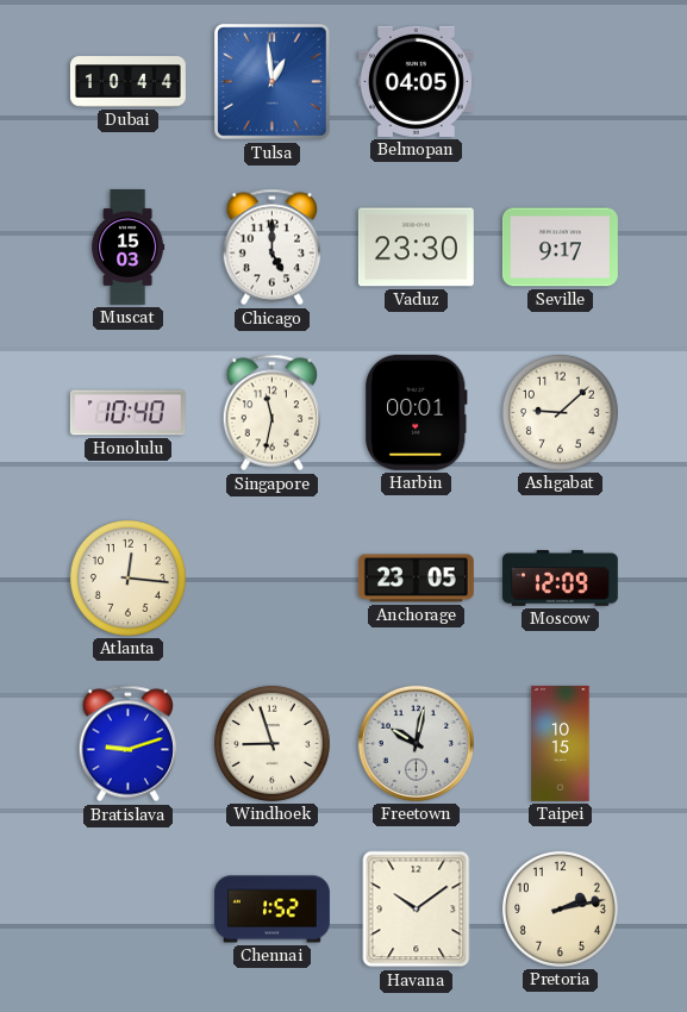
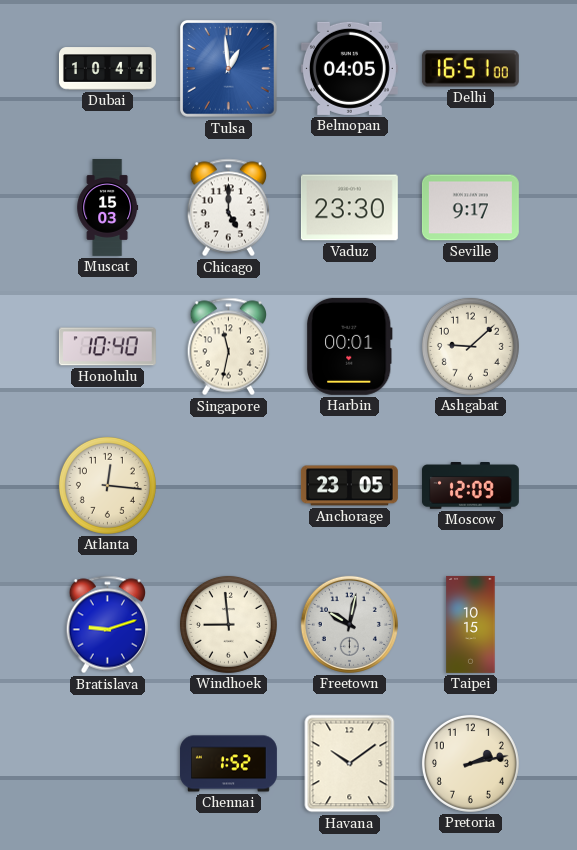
Delhi: none -> 16:51
Windhoek: 8:57 -> 8:59
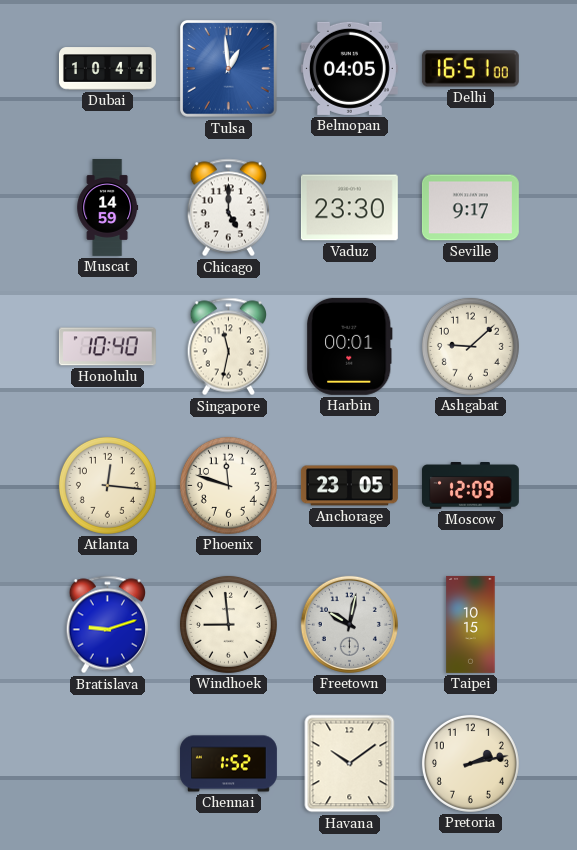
Muscat: 15:03 -> 14:59
Phoenix: none -> 11:48
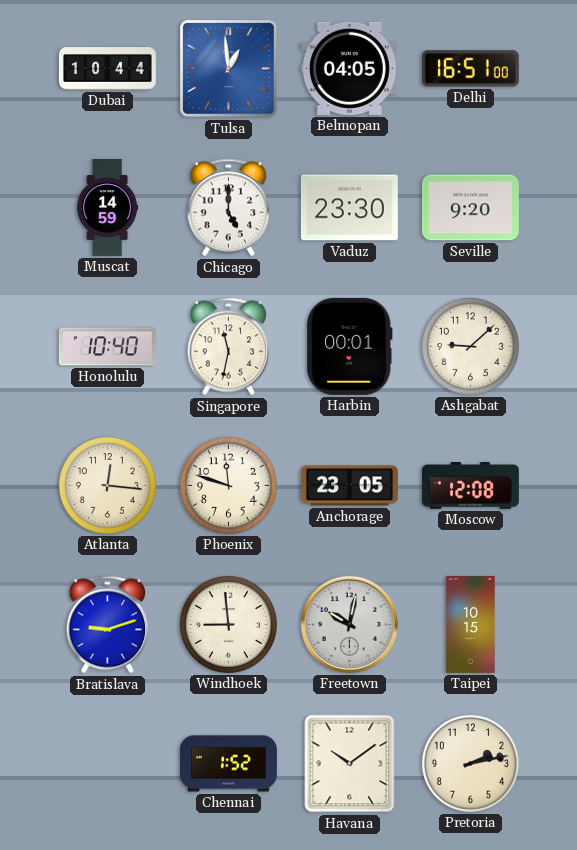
Seville: 9:17 -> 9:20
Moscow: 12:09 -> 12:08
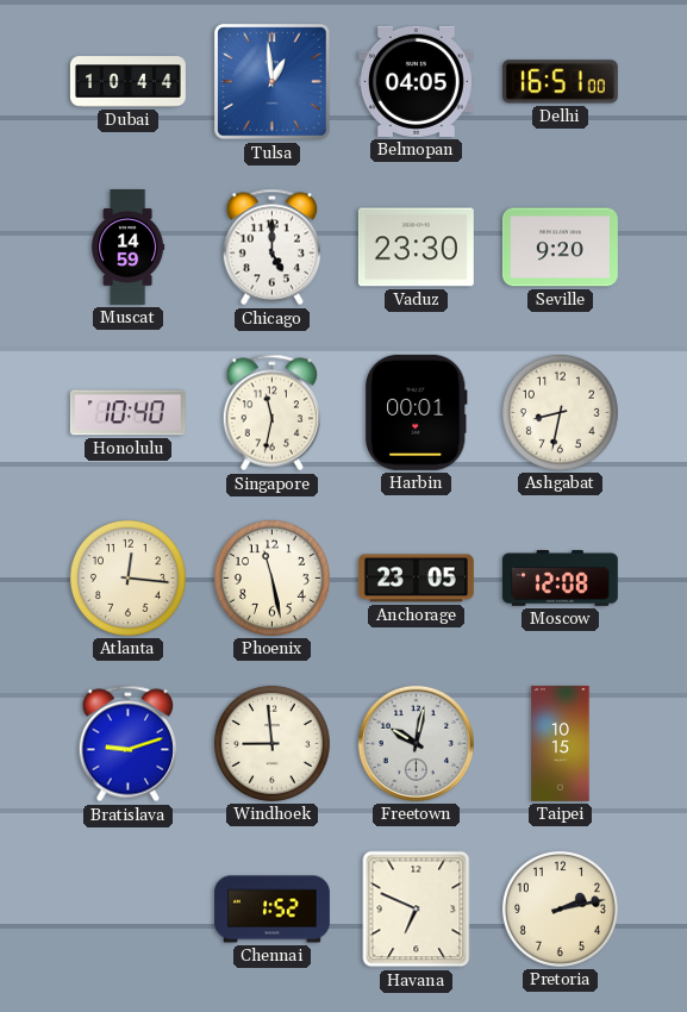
Ashgabat: 9:08 -> 8:32
Phoenix: 11:48 -> 11:28
Havana: 10:09 -> 6:49
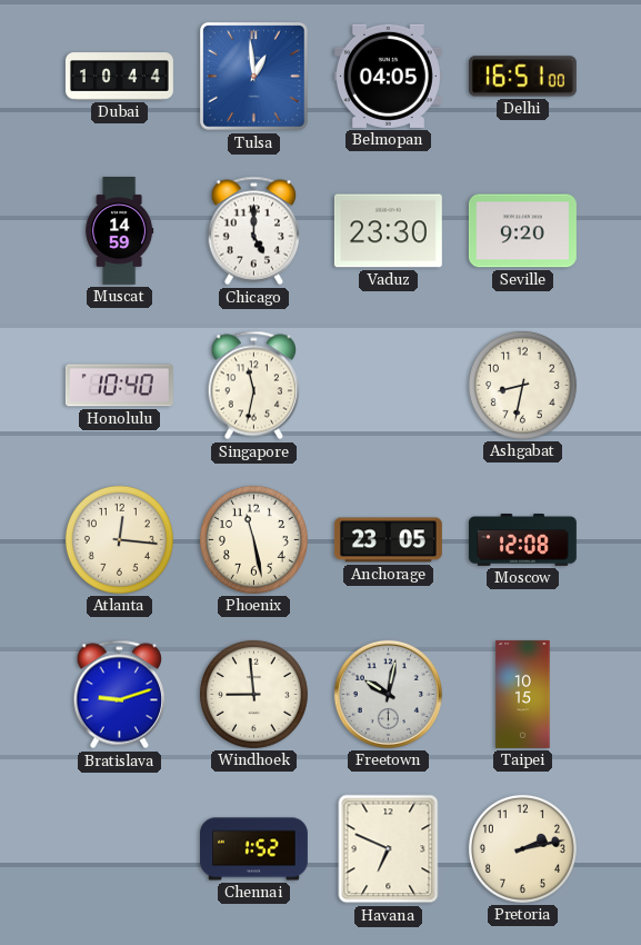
Harbin: 00:01 -> none
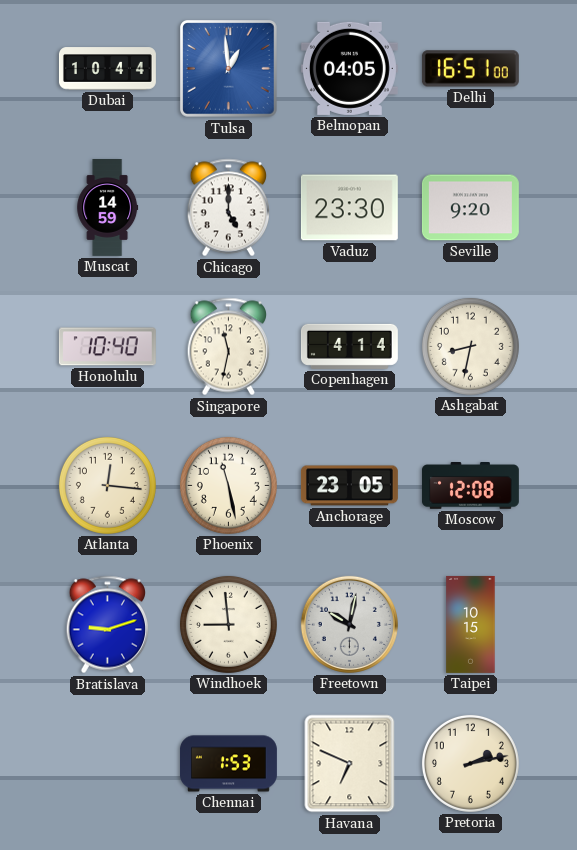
Copenhagen: none -> 4:14
Chennai: 1:52 -> 1:53
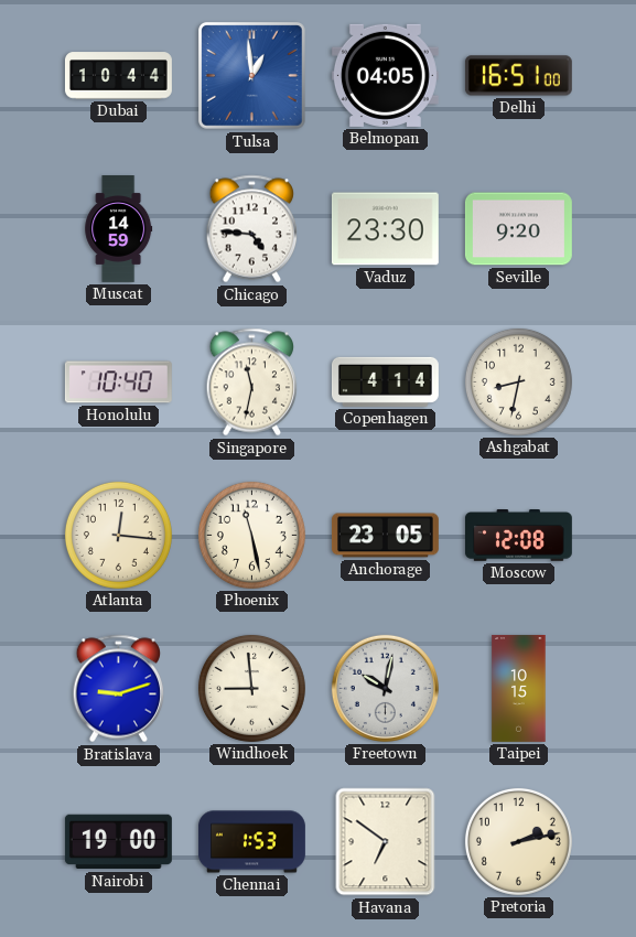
Chicago: 5:00 -> 4:46
Nairobi: none -> 19:00
Havana: 6:49 -> 6:51
